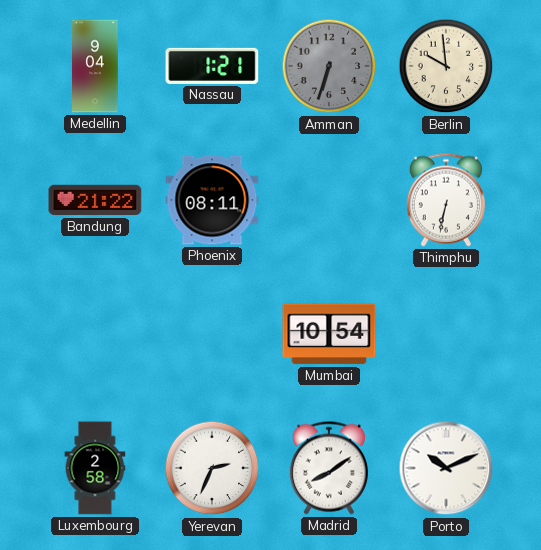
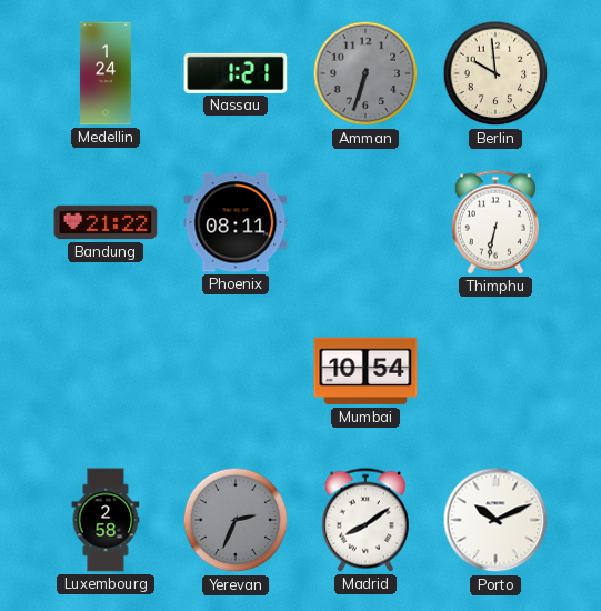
Medellin: 9:04 -> 1:24
Yerevan dial: white -> grey
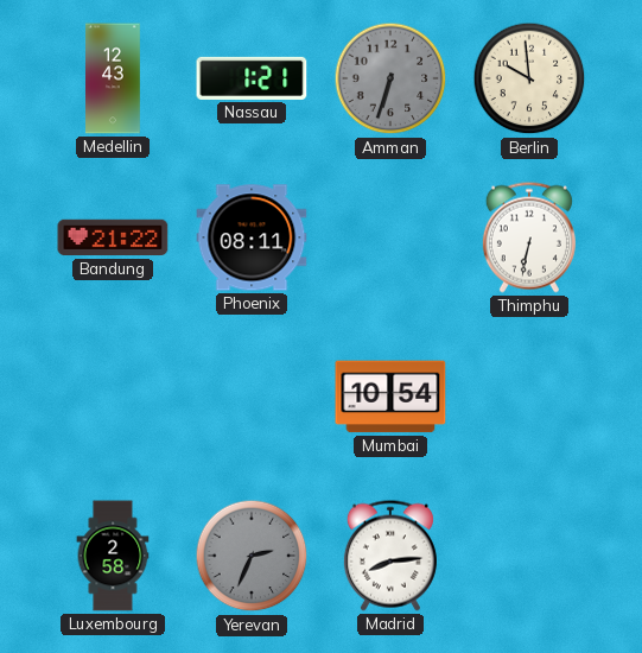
Medellin: 1:24 -> 12:43
Madrid: 8:09 -> 8:14
Porto: 10:11 -> none
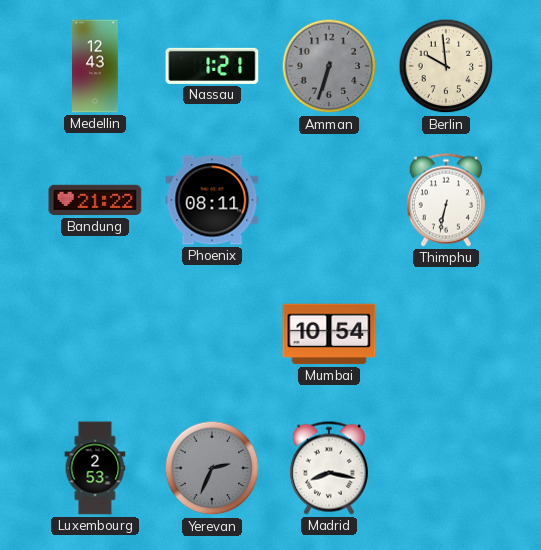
Luxembourg: 2:58 -> 2:53
Madrid: 8:14 -> 8:17
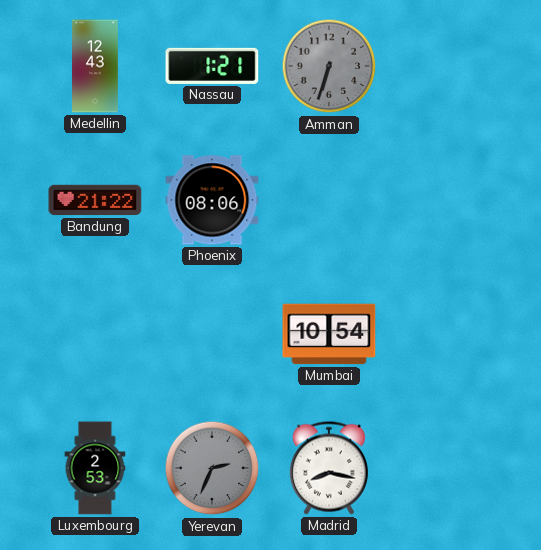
Berlin: 9:59 -> none
Phoenix: 08:11 -> 08:06
Thimphu: 6:32 -> none
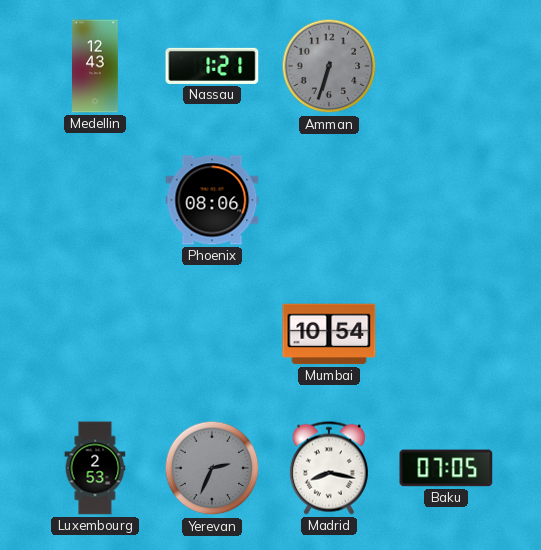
Bandung: 21:22 -> none
Baku: none -> 07:05
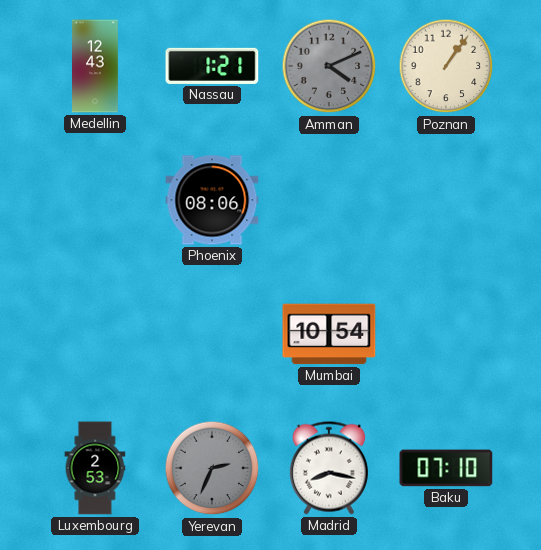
Amman: 6:33 -> 4:11
Poznan: none -> 1:06
Baku: 07:05 -> 07:10
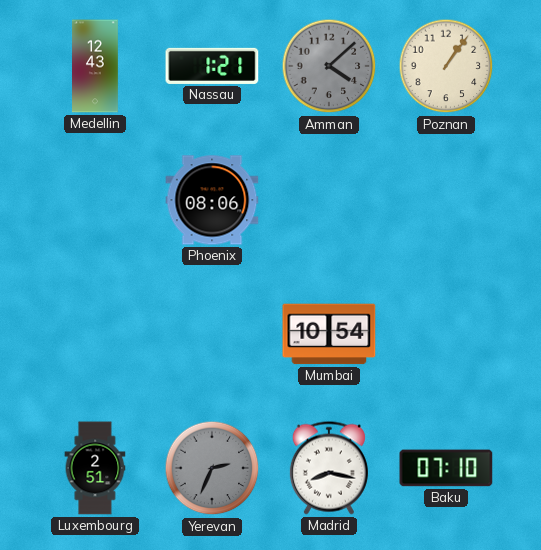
Amman: 4:11 -> 4:08
Luxembourg: 2:53 -> 2:51
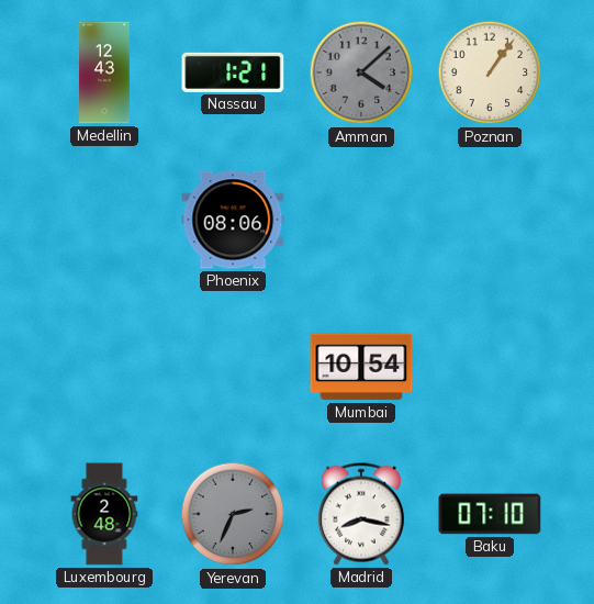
Luxembourg: 2:51 -> 2:48
